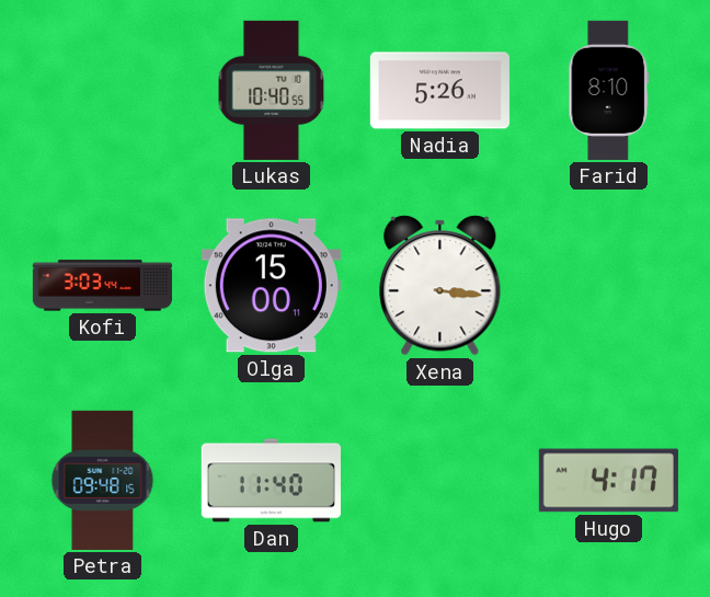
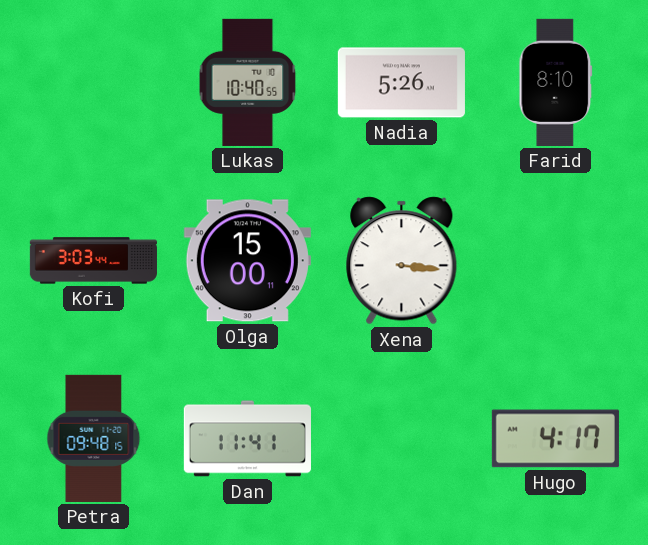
Dan: 11:40 -> 11:41
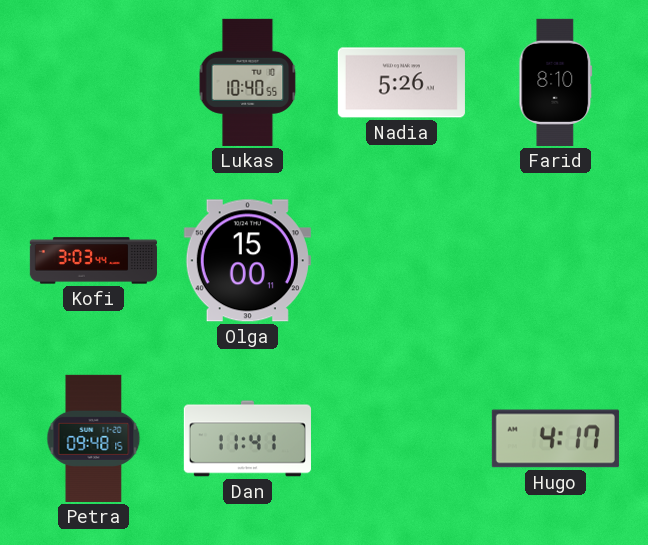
Xena: 3:16 -> none
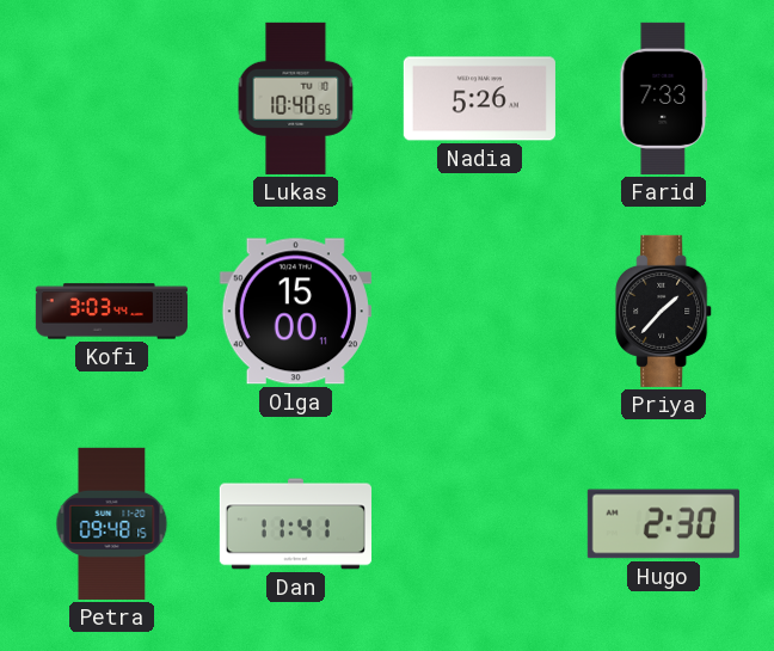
Farid: 8:10 -> 7:33
Priya: none -> 1:37
Hugo: 4:17 -> 2:30
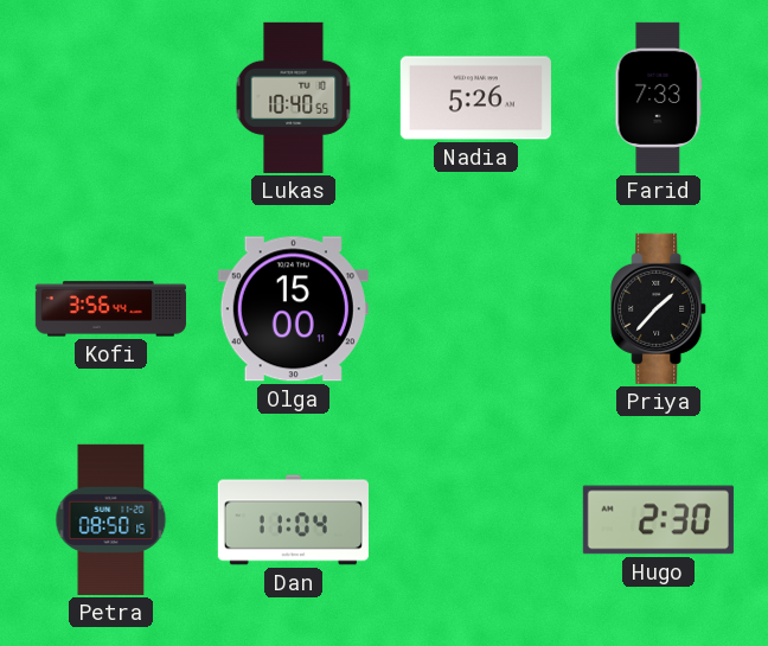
Kofi: 3:03 -> 3:56
Petra: 09:48 -> 08:50
Dan: 11:41 -> 11:04
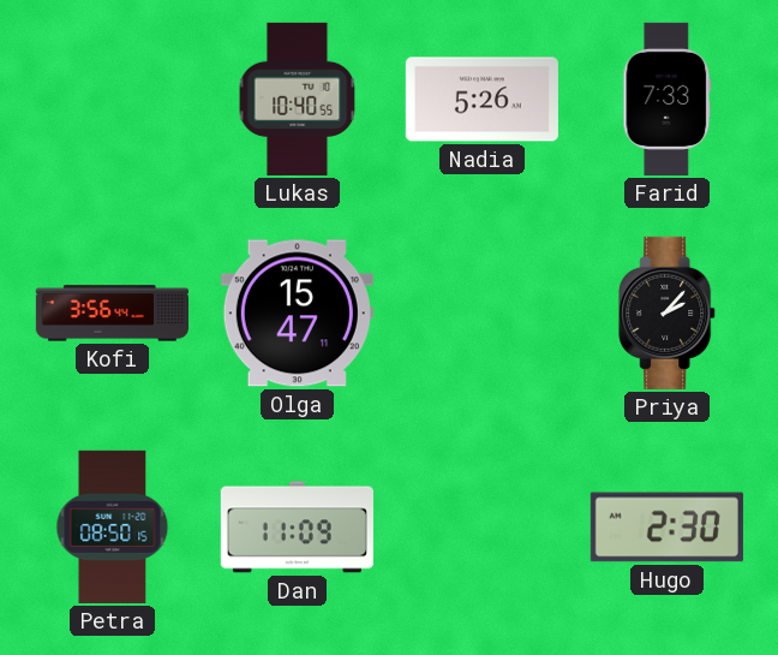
Olga: 15:00 -> 15:47
Priya: 1:37 -> 2:07
Dan: 11:04 -> 11:09
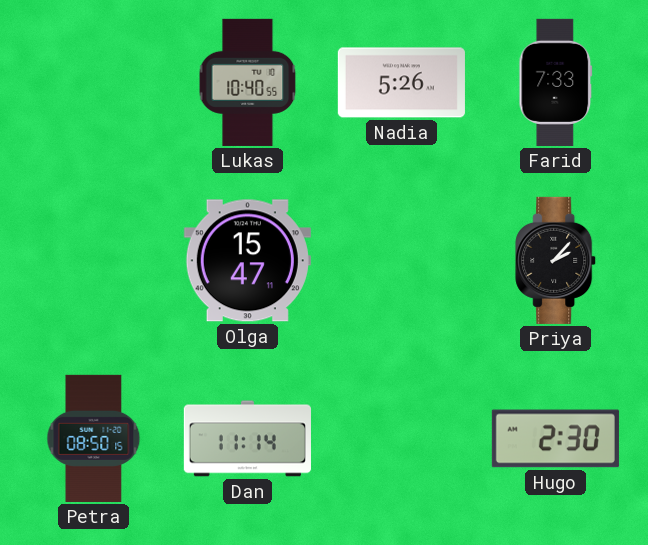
Kofi: 3:56 -> none
Dan: 11:09 -> 11:14
